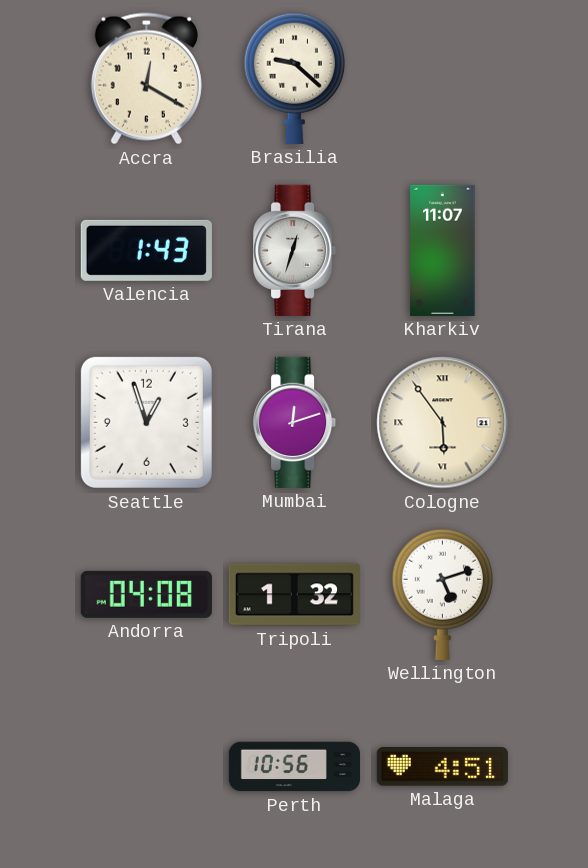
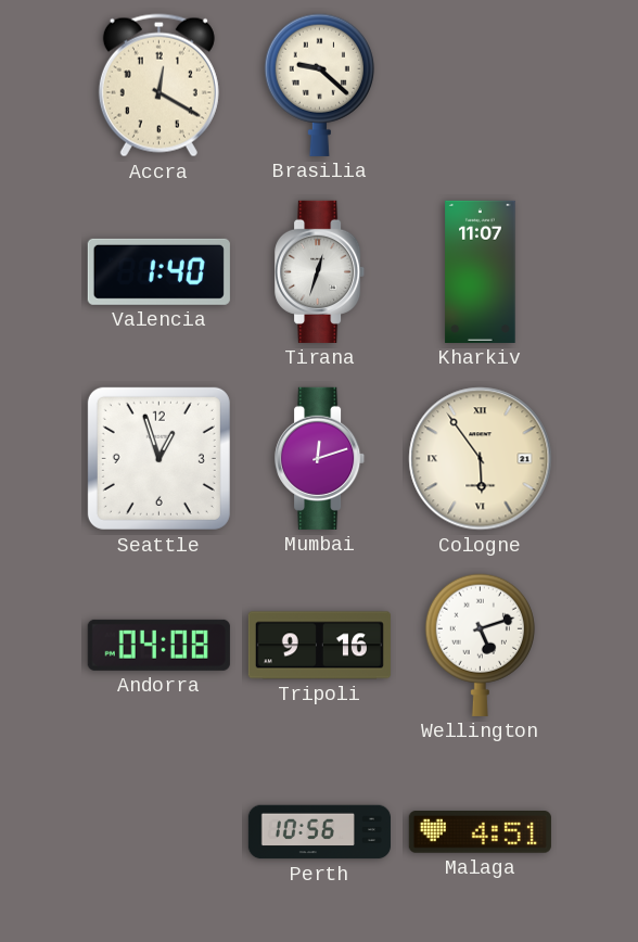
Valencia: 1:43 -> 1:40
Tripoli: 1:32 -> 9:16
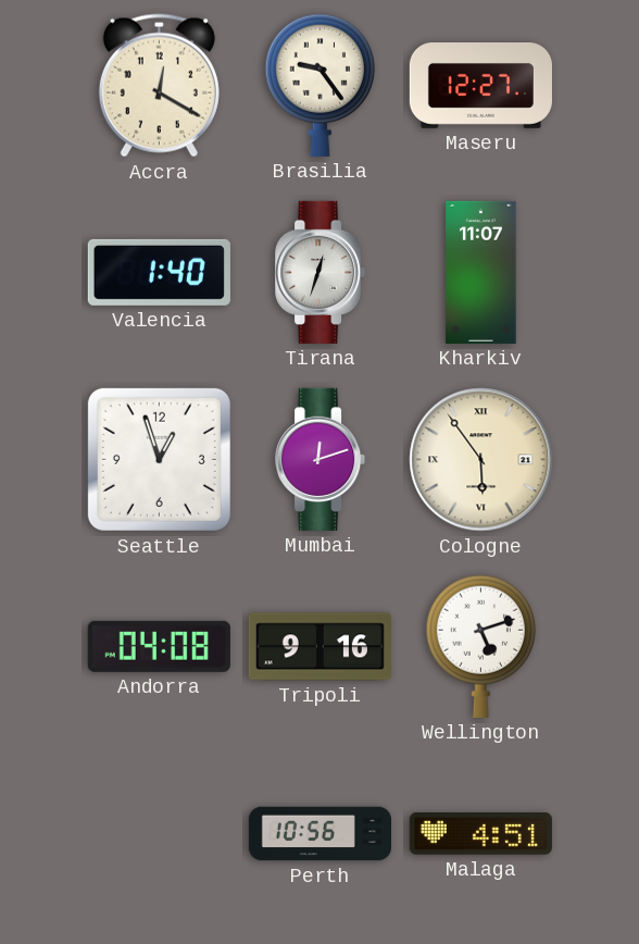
Brasilia: 9:22 -> 9:24
Maseru: none -> 12:27
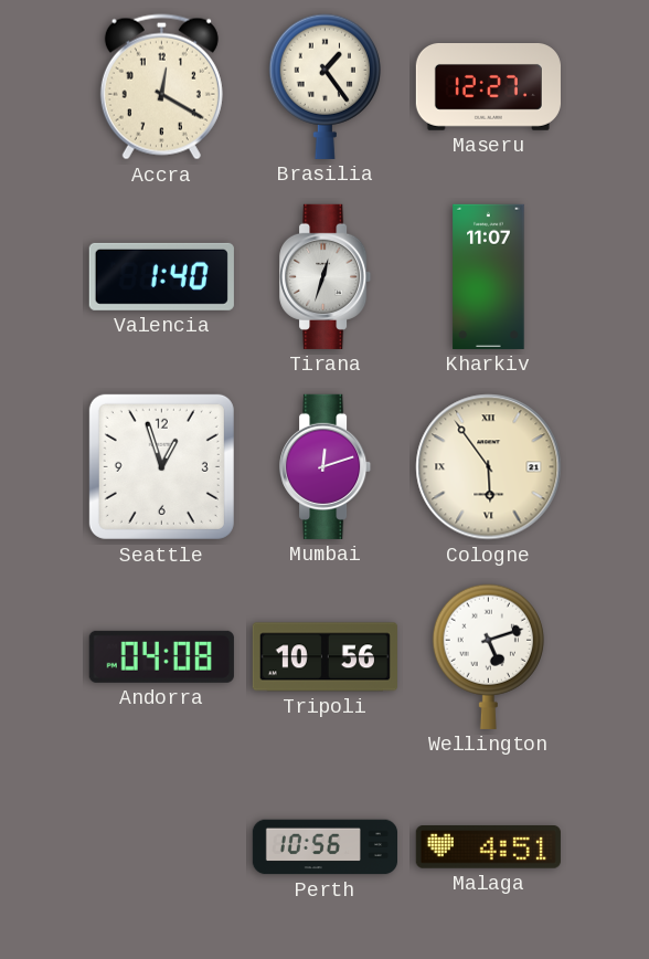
Brasilia: 9:24 -> 1:24
Tripoli: 9:16 -> 10:56
